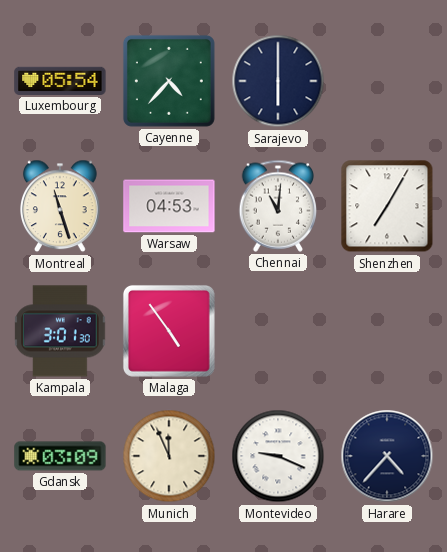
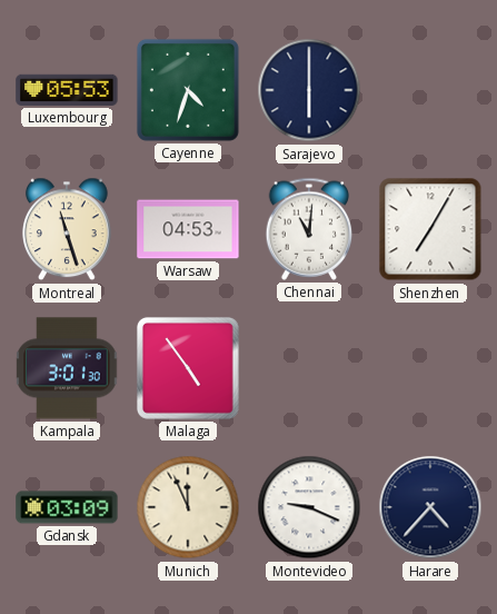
Luxembourg: 05:54 -> 05:53
Cayenne: 4:37 -> 4:33
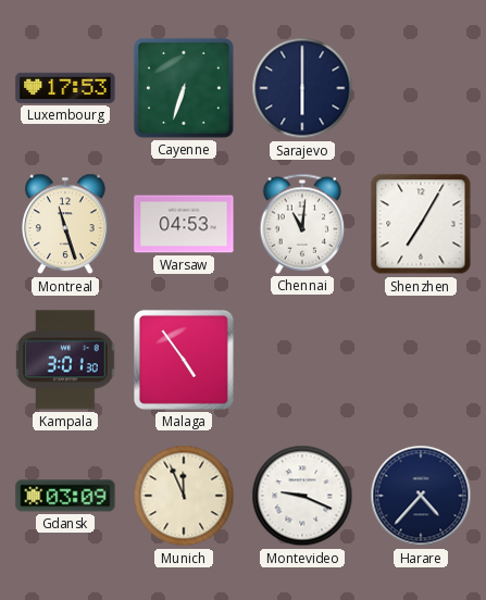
Luxembourg: 05:53 -> 17:53
Cayenne: 4:33 -> 6:33
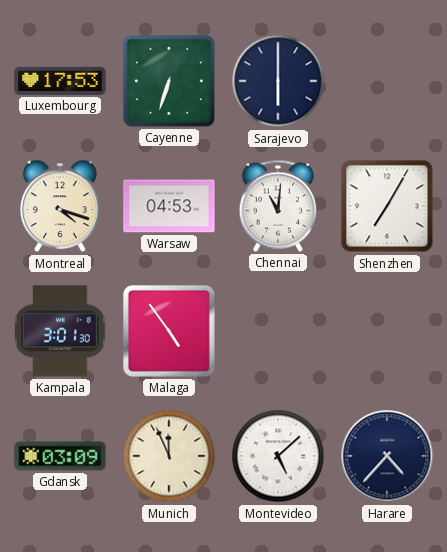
Montreal: 11:27 -> 4:18
Montevideo: 9:19 -> 5:08
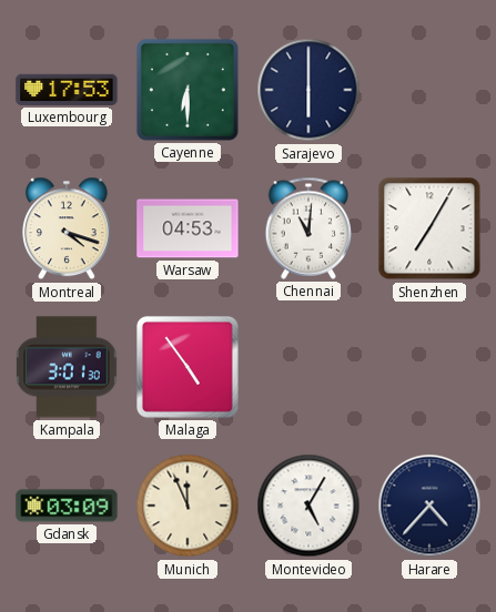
Cayenne: 6:33 -> 6:30
Montevideo: 5:08 -> 5:05
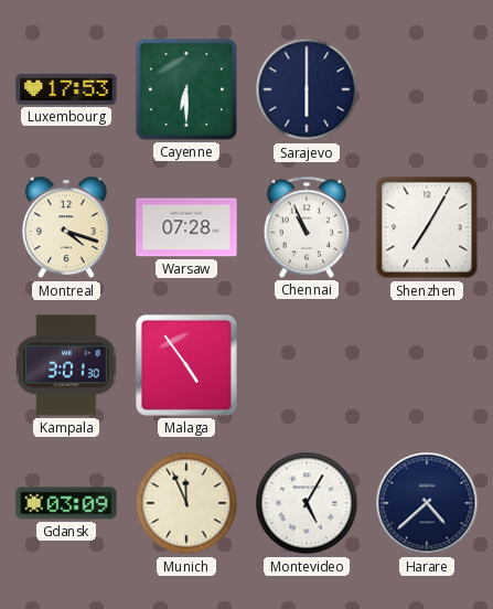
Warsaw: 04:53 -> 07:28
Chennai: 11:01 -> 10:56
Harare: 4:37 -> 4:38
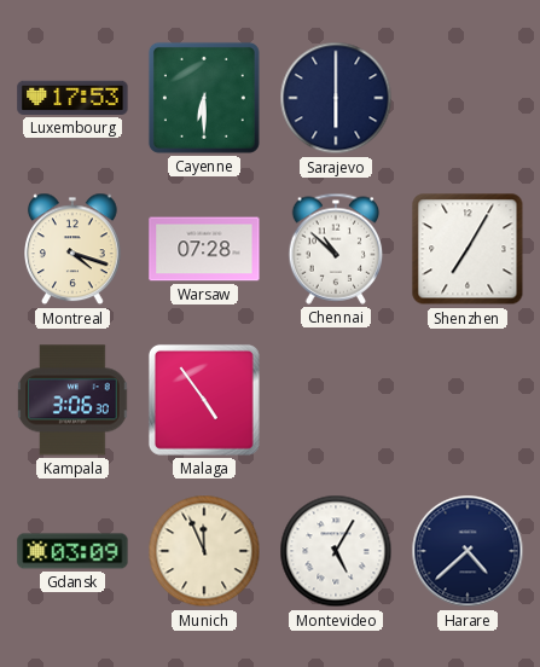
Chennai: 10:56 -> 10:52
Kampala: 3:01 -> 3:06
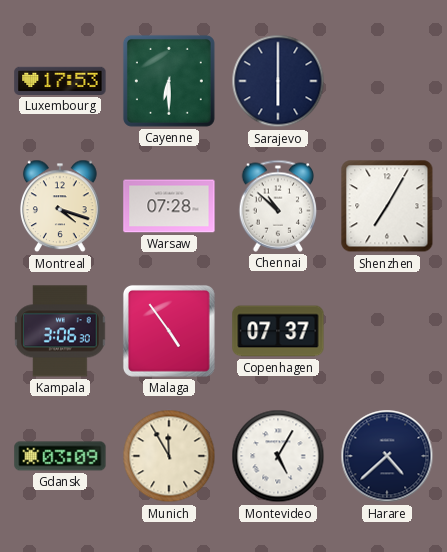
Copenhagen: none -> 07:37
Munich: 11:56 -> 11:55
